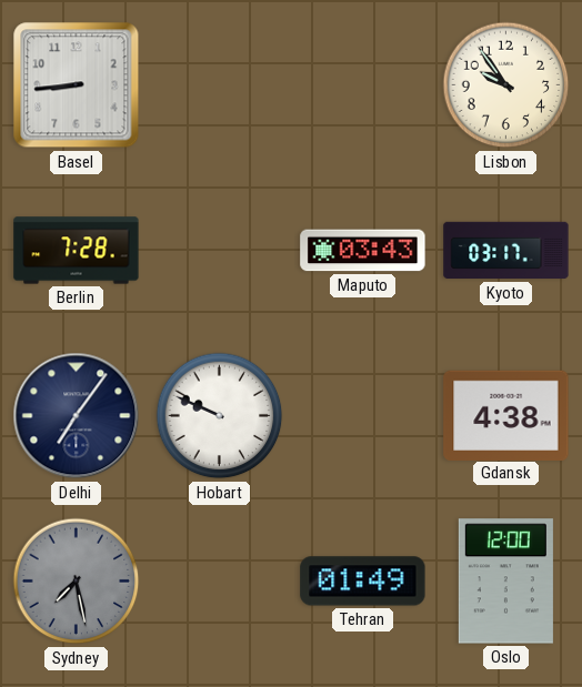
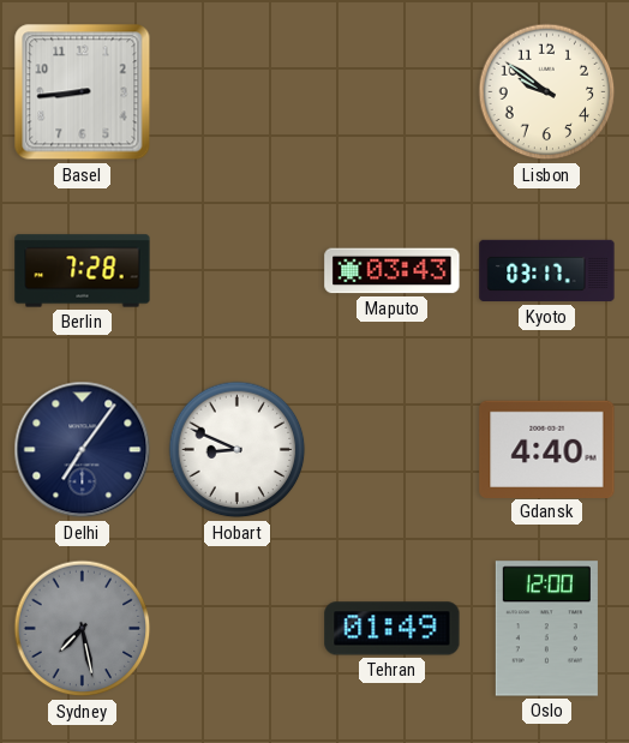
Lisbon: 9:54 -> 9:51
Hobart: 9:49 -> 8:49
Gdansk: 4:38 -> 4:40
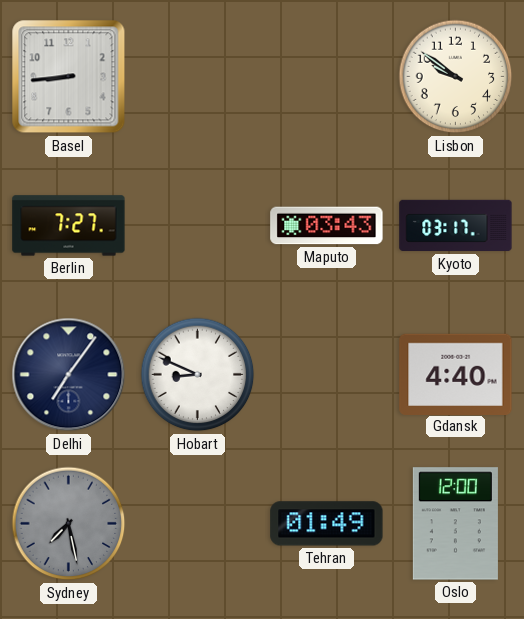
Berlin: 7:28 -> 7:27
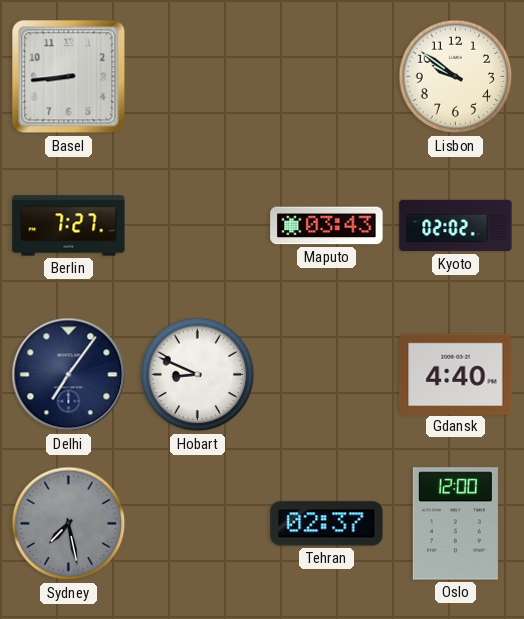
Kyoto: 03:17 -> 02:02
Tehran: 01:49 -> 02:37
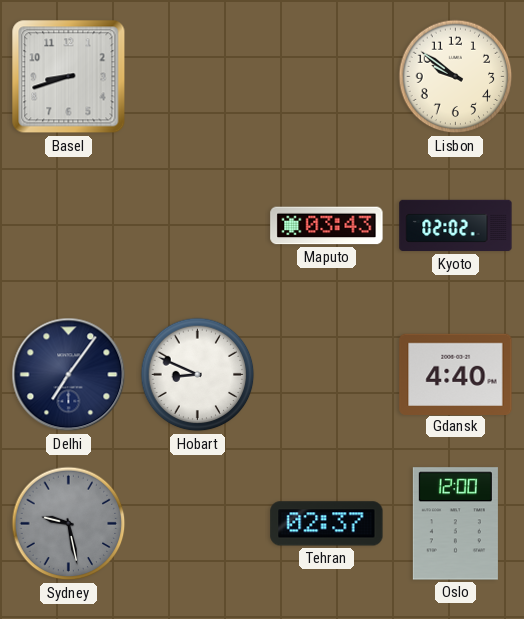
Basel: 8:44 -> 8:42
Berlin: 7:27 -> none
Sydney: 7:28 -> 9:28
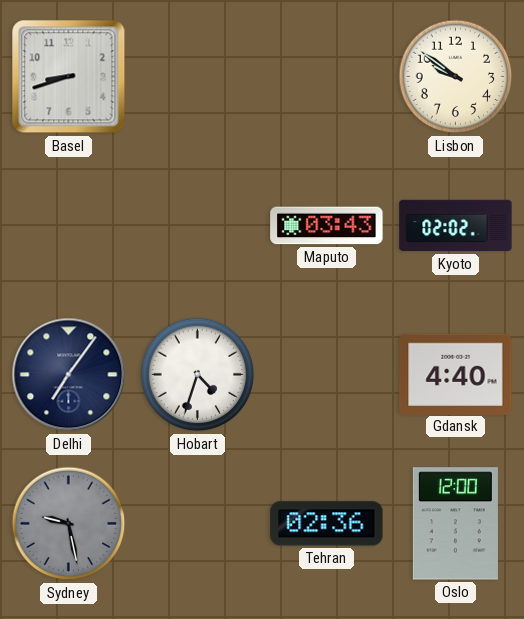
Hobart: 8:49 -> 4:33
Tehran: 02:37 -> 02:36
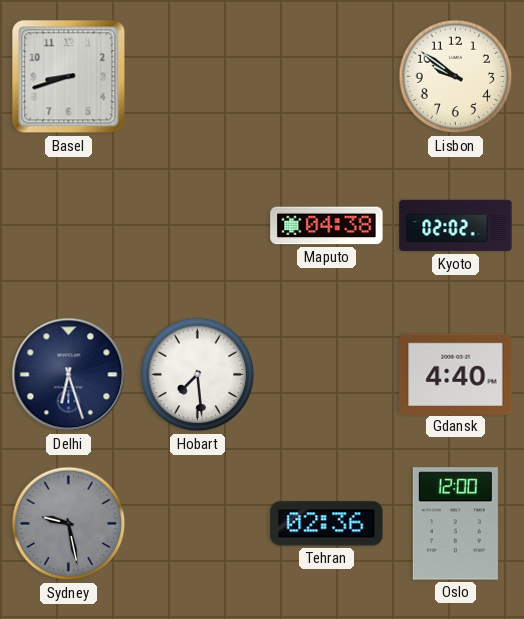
Maputo: 03:43 -> 04:38
Delhi: 7:06 -> 6:27
Hobart: 4:33 -> 7:29
